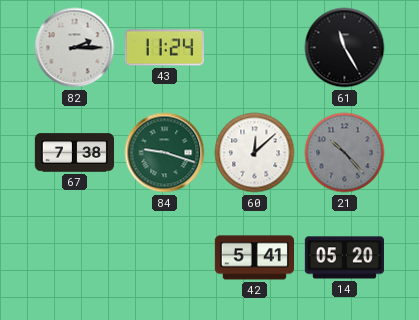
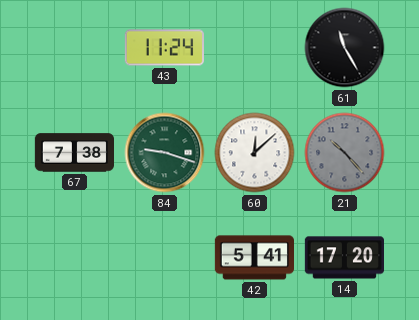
82: 2:15 -> none
14: 05:20 -> 17:20
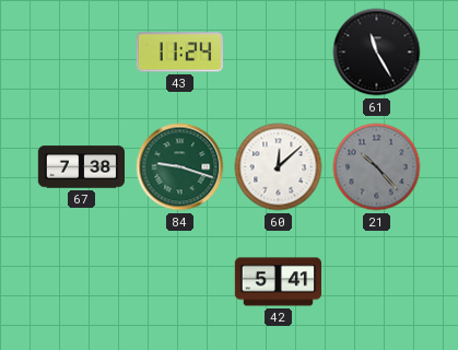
14: 17:20 -> none
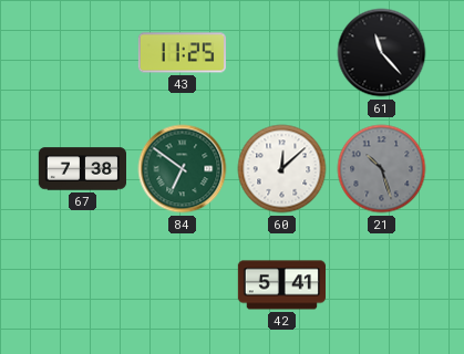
43: 11:24 -> 11:25
61: 11:25 -> 11:23
84: 9:18 -> 6:51
21: 10:23 -> 10:27
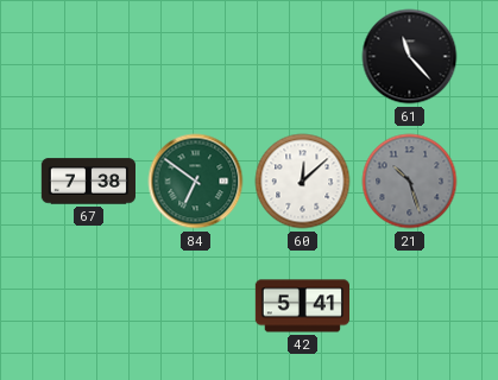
43: 11:25 -> none
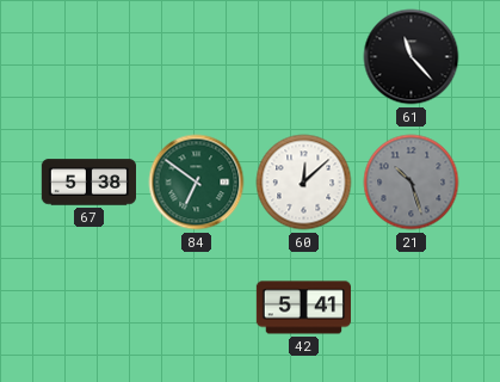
67: 7:38 -> 5:38
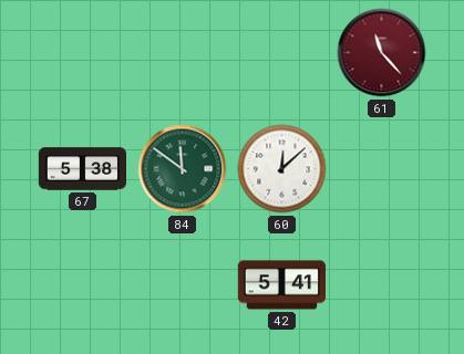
61 dial: black -> burgundy
84: 6:51 -> 11:51
21: 10:27 -> none
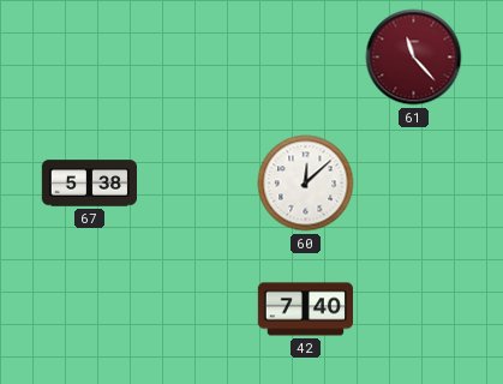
84: 11:51 -> none
42: 5:41 -> 7:40
